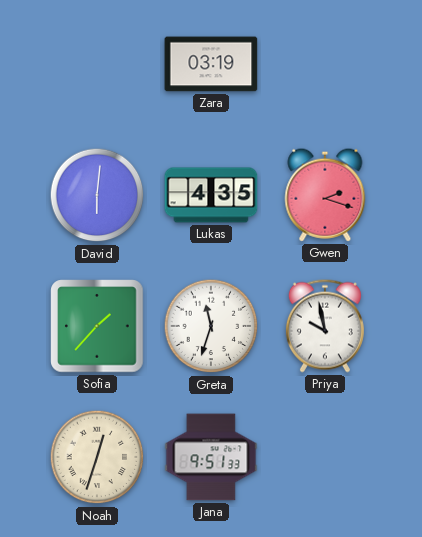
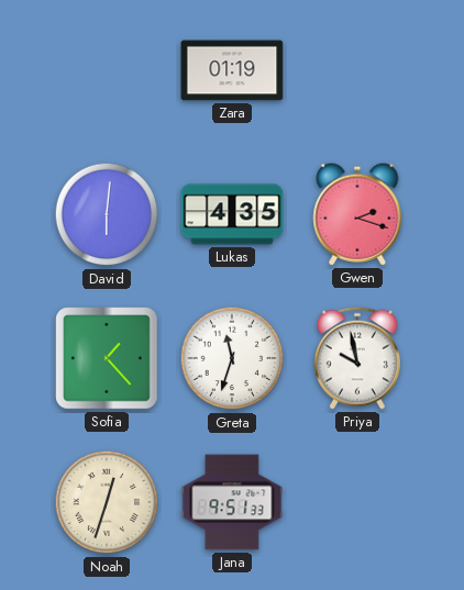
Zara: 03:19 -> 01:19
Sofia: 1:37 -> 1:23
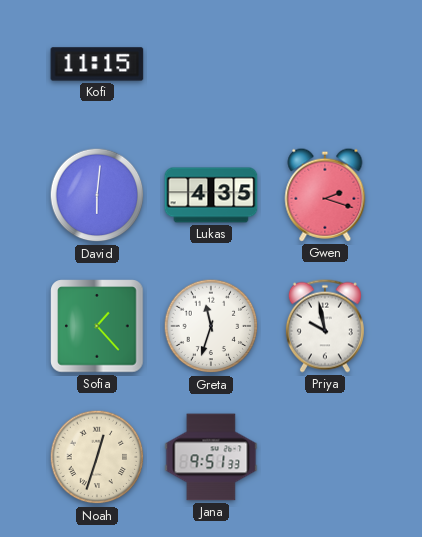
Kofi: none -> 11:15
Zara: 01:19 -> none
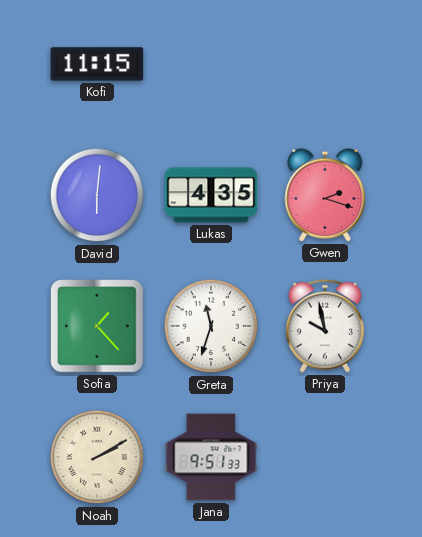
Noah: 12:33 -> 2:10
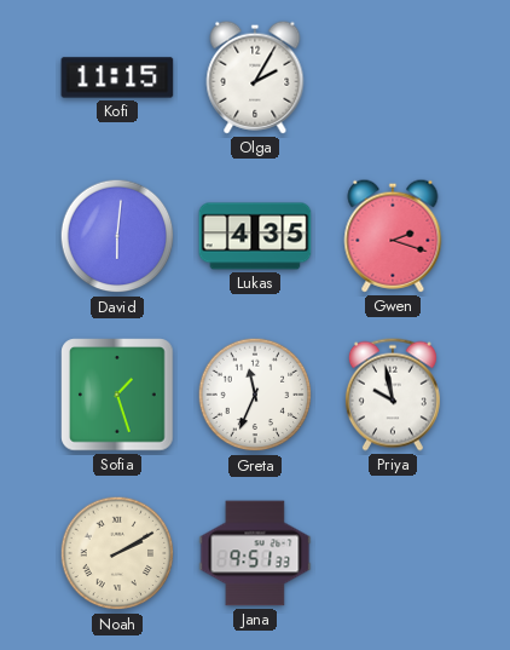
Olga: none -> 2:05
Sofia: 1:23 -> 1:27
Greta: 11:33 -> 11:34
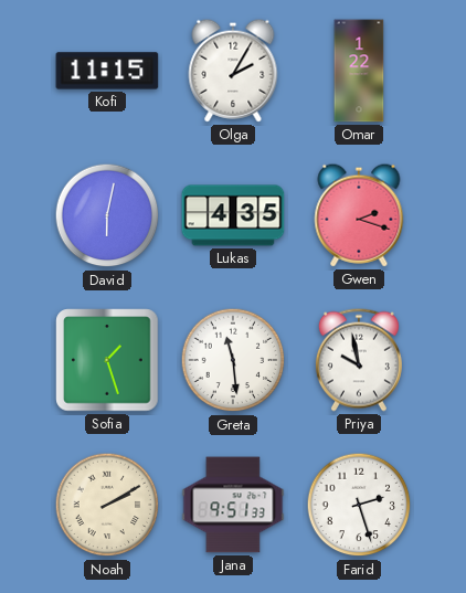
Omar: none -> 1:22
David: 6:01 -> 6:02
Greta: 11:34 -> 11:29
Farid: none -> 2:27
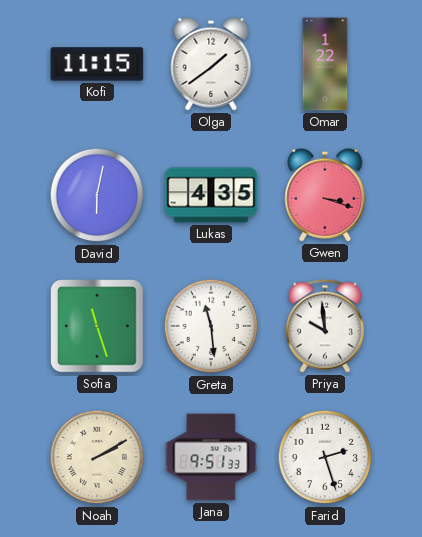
Olga: 2:05 -> 1:39
Gwen: 2:18 -> 3:18
Sofia: 1:27 -> 11:27
Priya: 9:58 -> 9:59
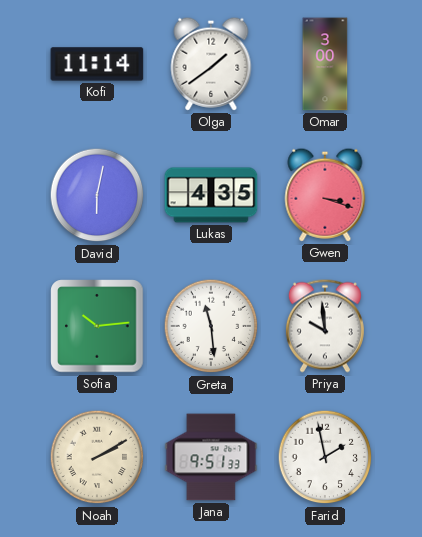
Kofi: 11:15 -> 11:14
Omar: 1:22 -> 3:00
Sofia: 11:27 -> 10:14
Farid: 2:27 -> 1:58
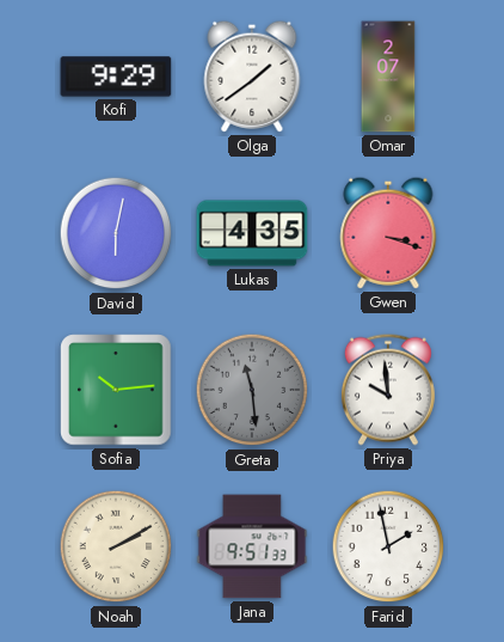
Kofi: 11:14 -> 9:29
Omar: 3:00 -> 2:07
Greta dial: white -> grey
